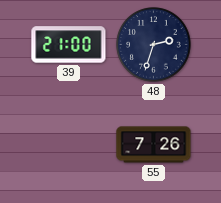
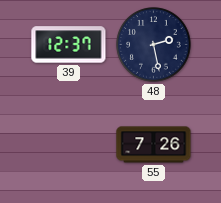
39: 21:00 -> 12:37
48: 2:33 -> 2:28
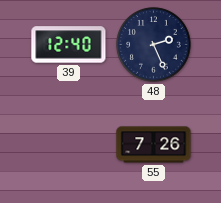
39: 12:37 -> 12:40
48: 2:28 -> 2:26
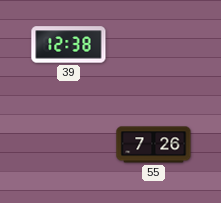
39: 12:40 -> 12:38
48: 2:26 -> none
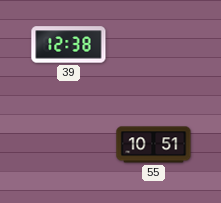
55: 7:26 -> 10:51
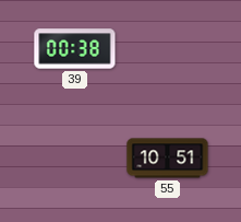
39: 12:38 -> 00:38
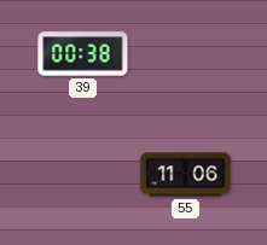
55: 10:51 -> 11:06
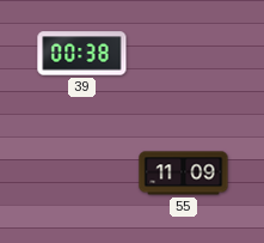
55: 11:06 -> 11:09
